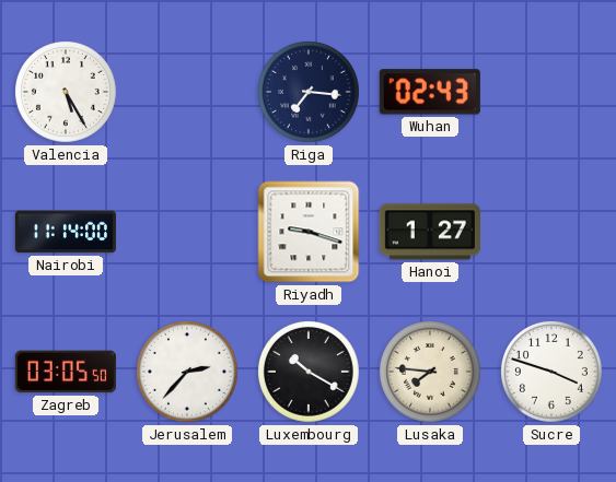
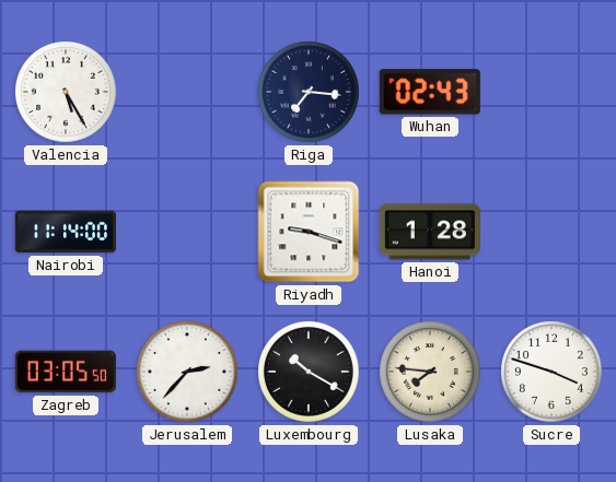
Hanoi: 1:27 -> 1:28
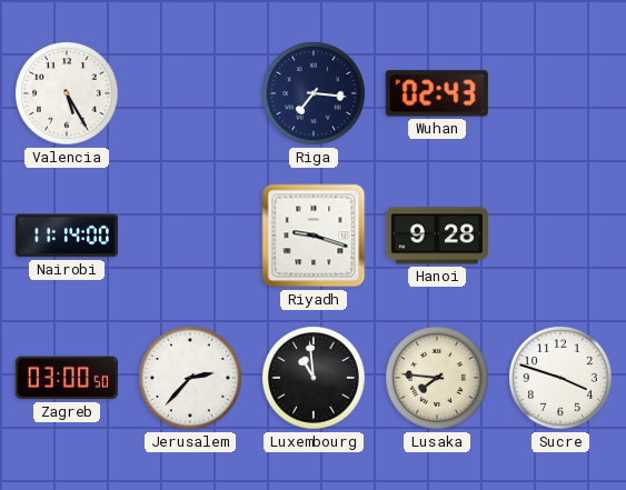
Hanoi: 1:28 -> 9:28
Zagreb: 03:05 -> 03:00
Luxembourg: 10:20 -> 10:59
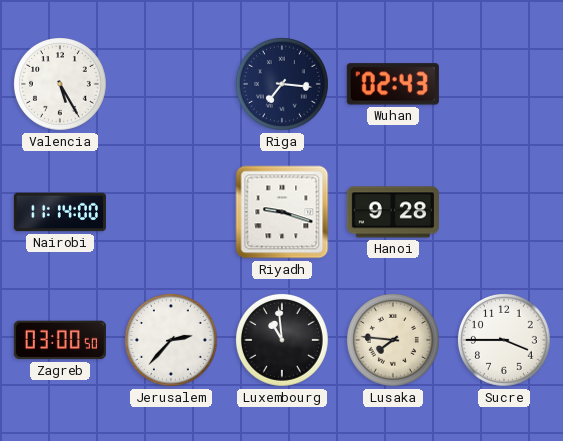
Sucre: 3:48 -> 3:45
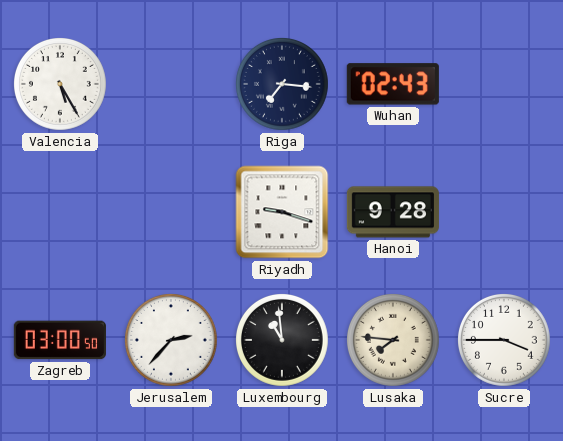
Nairobi: 11:14 -> none
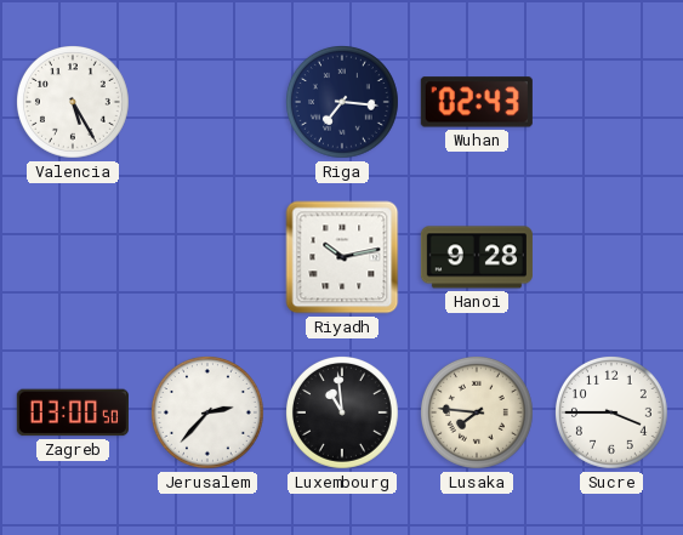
Riyadh: 9:18 -> 10:13
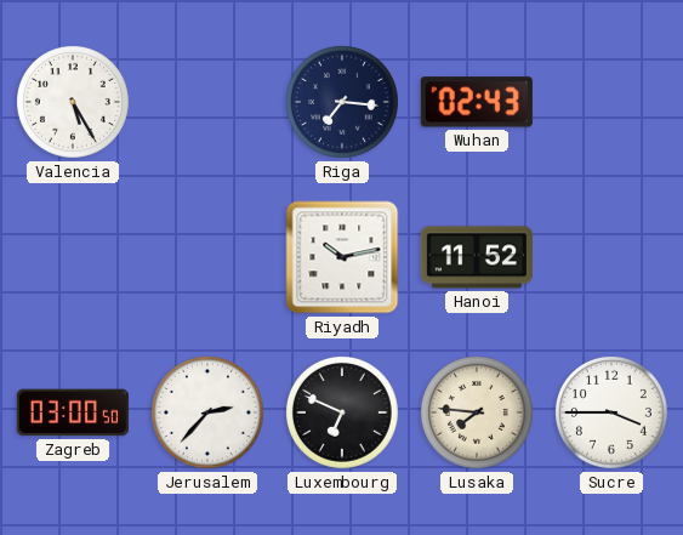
Hanoi: 9:28 -> 11:52
Luxembourg: 10:59 -> 6:49
